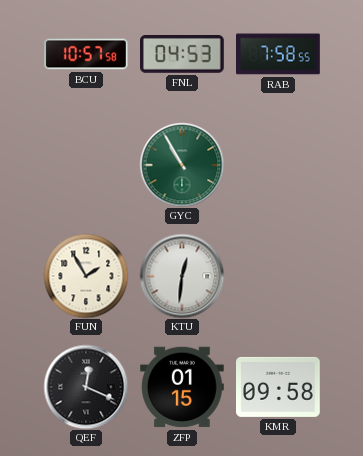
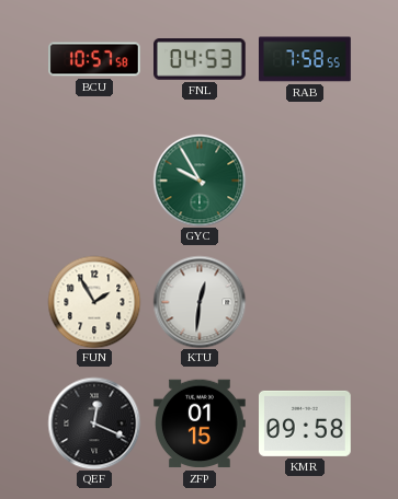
GYC: 10:55 -> 9:55
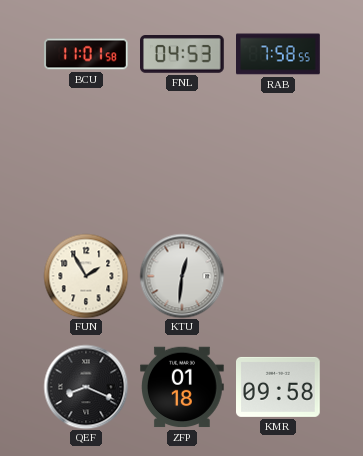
BCU: 10:57 -> 11:01
GYC: 9:55 -> none
QEF: 12:19 -> 8:19
ZFP: 01:15 -> 01:18
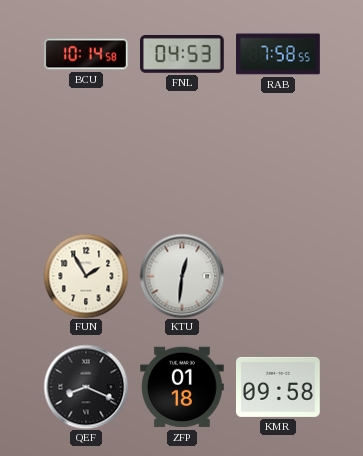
BCU: 11:01 -> 10:14
